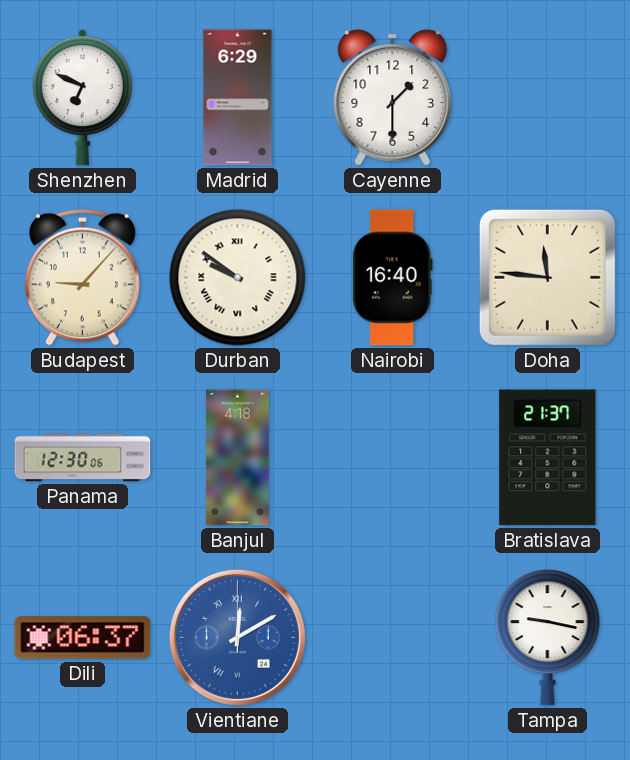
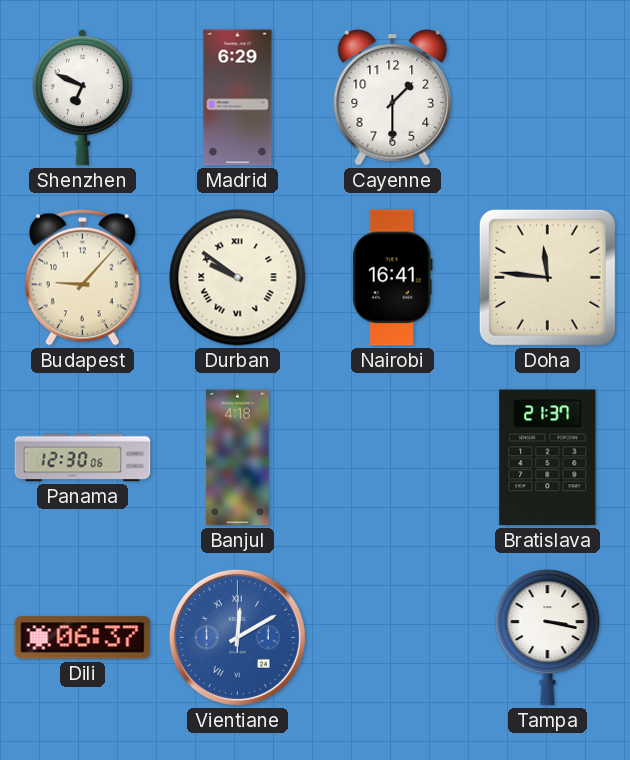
Nairobi: 16:40 -> 16:41
Tampa: 9:17 -> 3:17
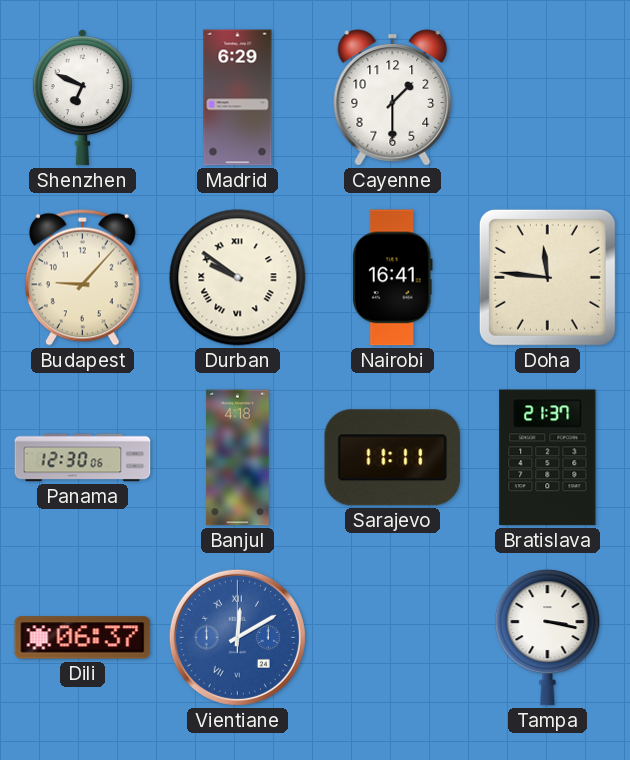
Sarajevo: none -> 11:11
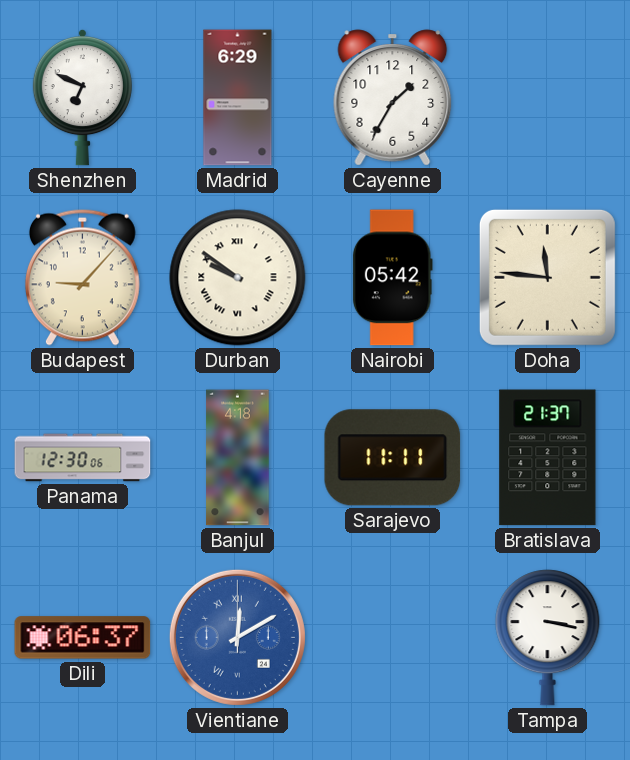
Cayenne: 1:30 -> 1:35
Nairobi: 16:41 -> 05:42
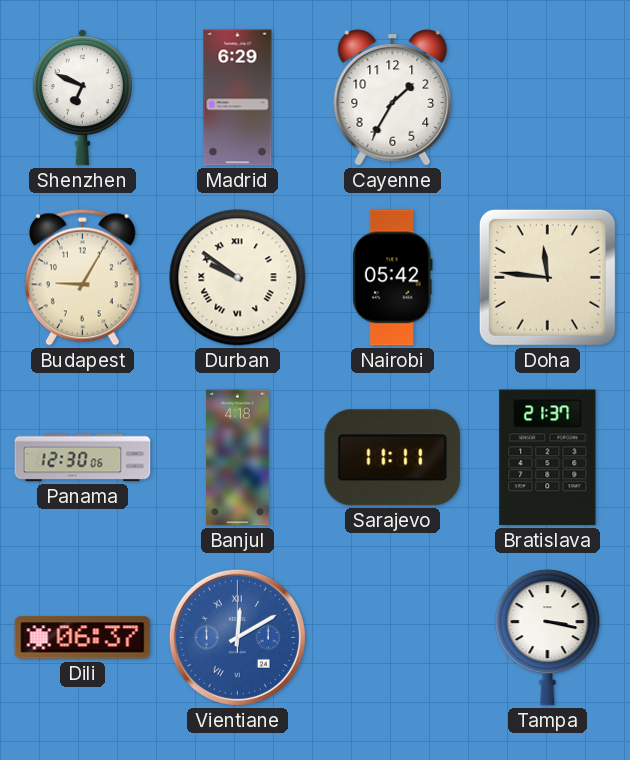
Budapest: 9:07 -> 9:05
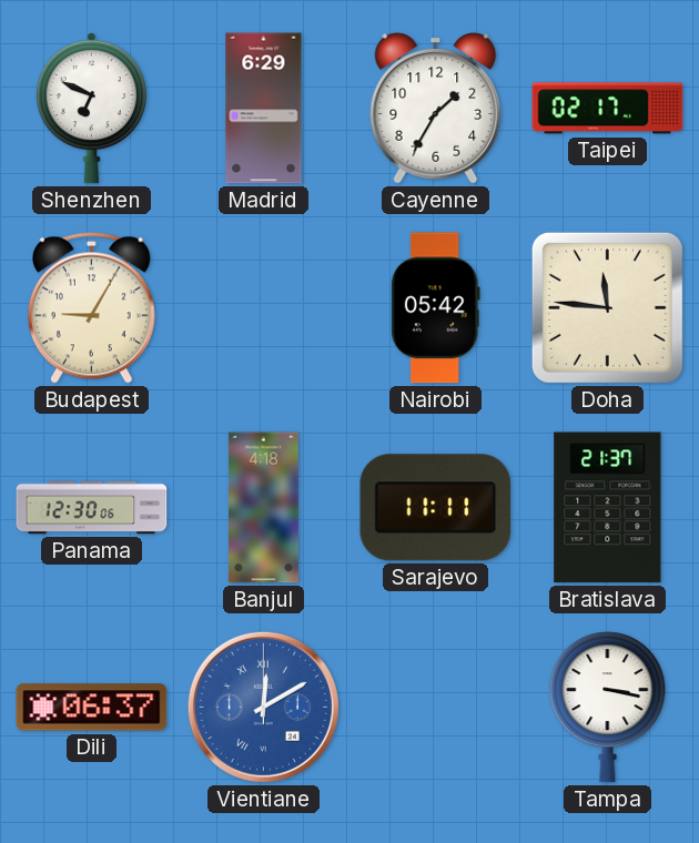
Taipei: none -> 02:17
Durban: 9:51 -> none
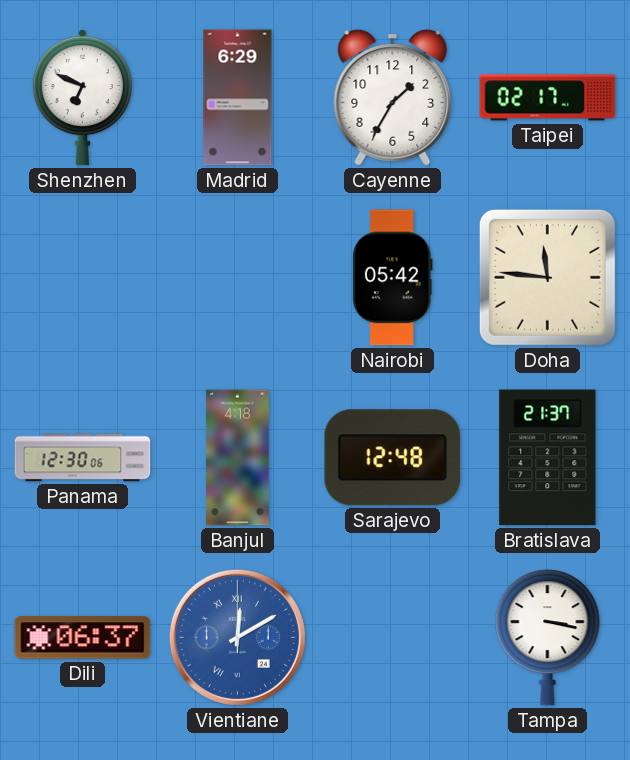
Budapest: 9:05 -> none
Sarajevo: 11:11 -> 12:48
